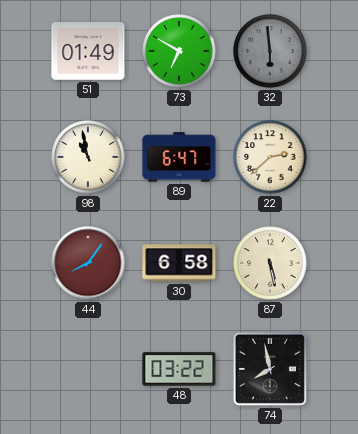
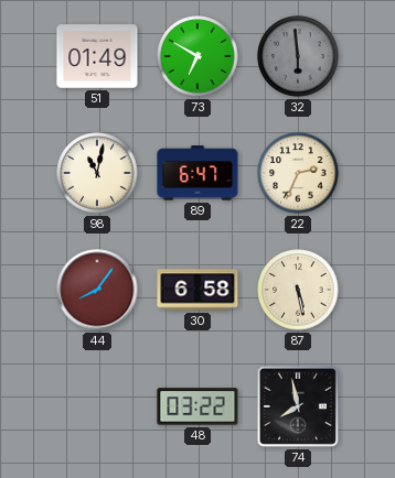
98: 10:58 -> 11:02
22: 2:38 -> 2:34
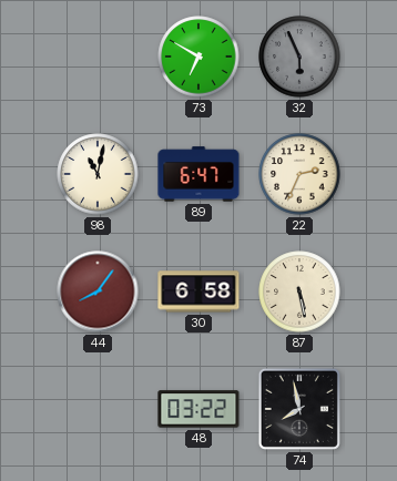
51: 01:49 -> none
32: 5:59 -> 5:56
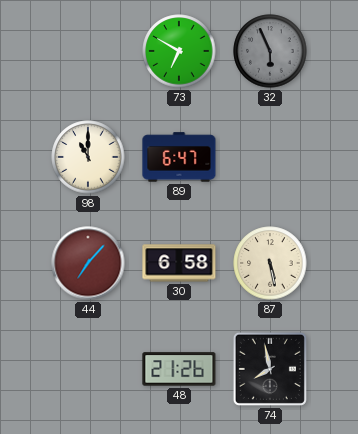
98: 11:02 -> 11:00
22: 2:34 -> none
44: 8:06 -> 7:07
48: 03:22 -> 21:26
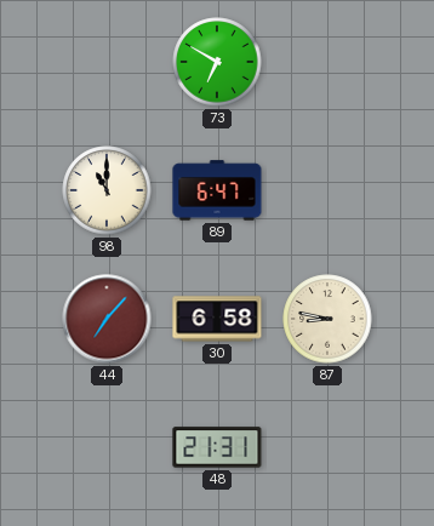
32: 5:56 -> none
87: 5:28 -> 8:47
48: 21:26 -> 21:31
74: 7:58 -> none
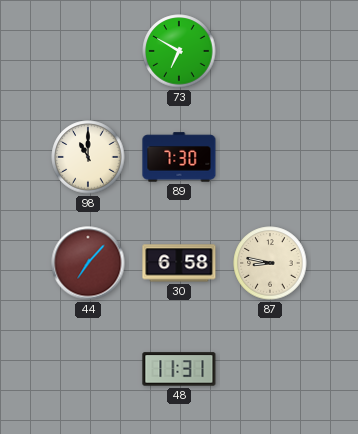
89: 6:47 -> 7:30
48: 21:31 -> 11:31
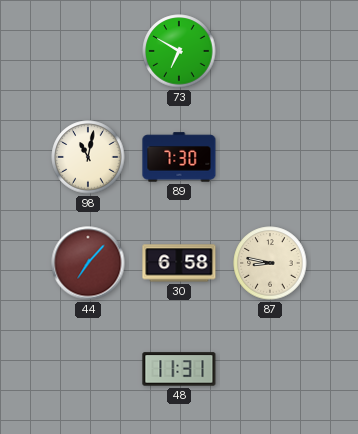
98: 11:00 -> 11:02
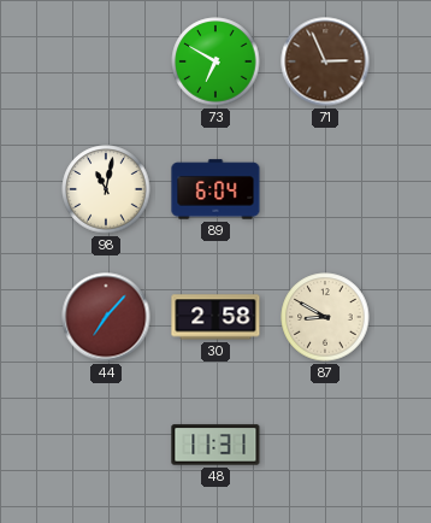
71: none -> 2:56
89: 7:30 -> 6:04
30: 6:58 -> 2:58
87: 8:47 -> 8:50
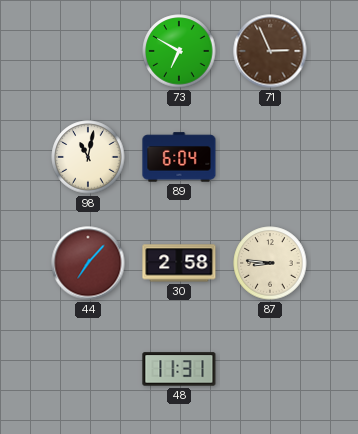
87: 8:50 -> 8:46
